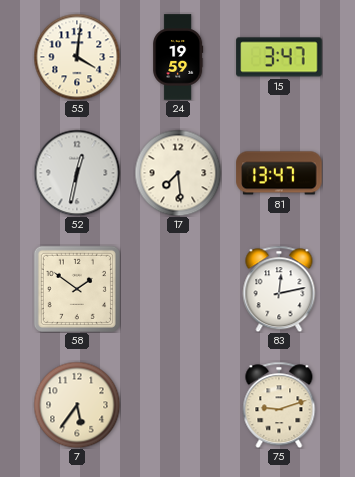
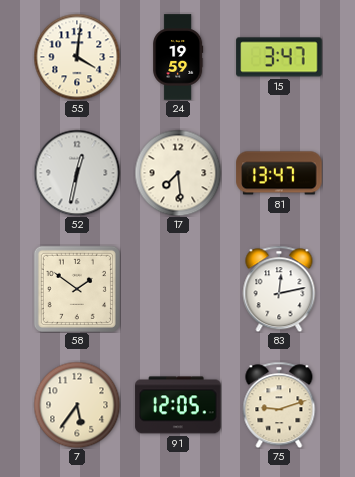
91: none -> 12:05
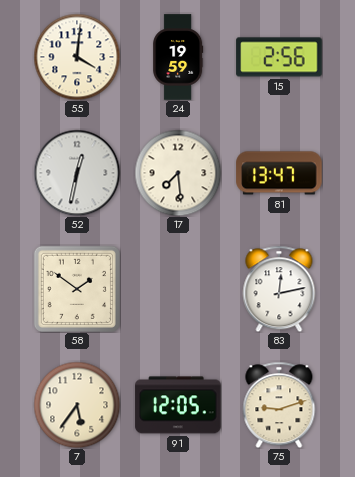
15: 3:47 -> 2:56
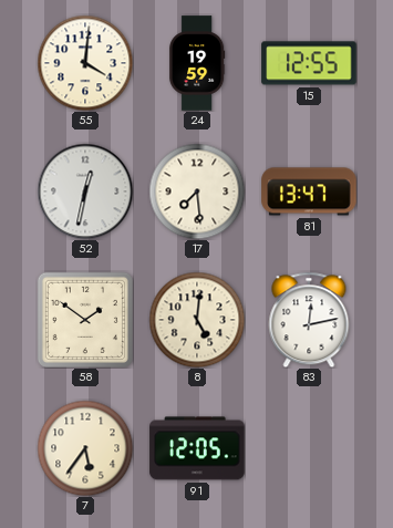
15: 2:56 -> 12:55
8: none -> 5:01
75: 9:12 -> none
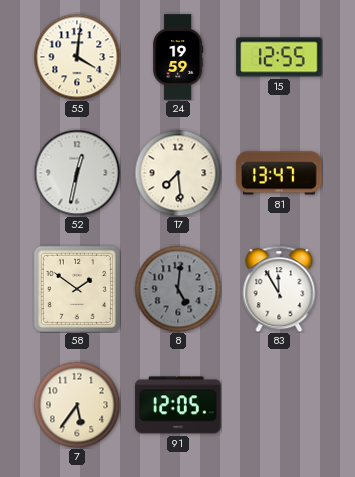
8 dial: cream -> grey
83: 12:13 -> 11:55
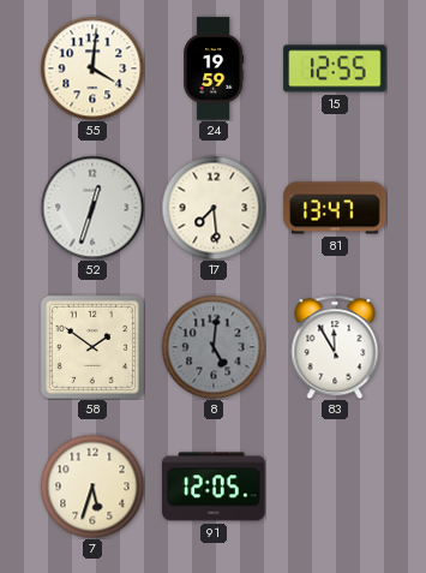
52: 12:32 -> 12:33
7: 5:36 -> 5:33
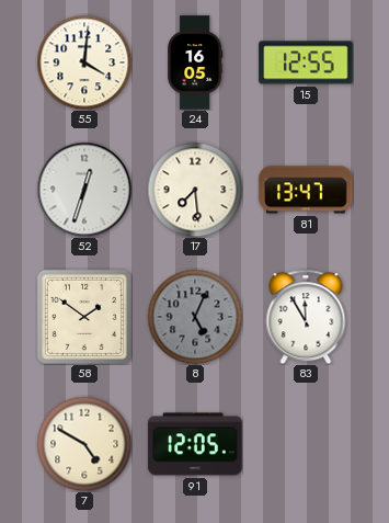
24: 19:59 -> 16:05
8: 5:01 -> 5:04
7: 5:33 -> 4:50
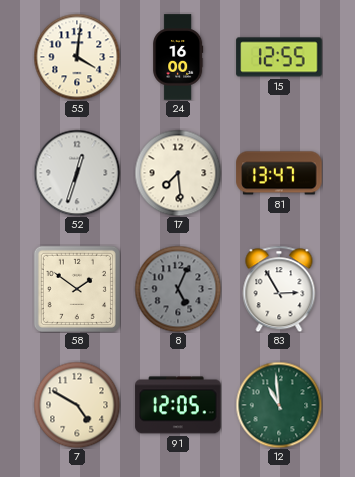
24: 16:05 -> 16:00
83: 11:55 -> 2:55
12: none -> 10:59
